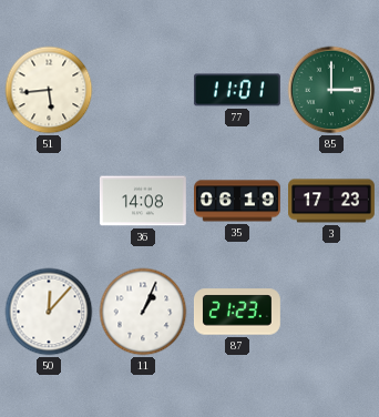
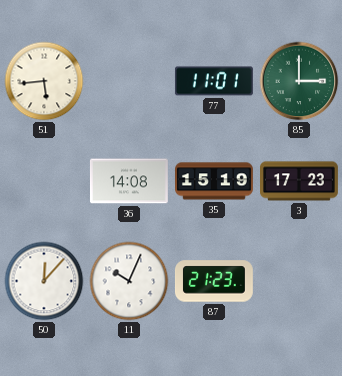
35: 06:19 -> 15:19
11: 1:04 -> 10:04
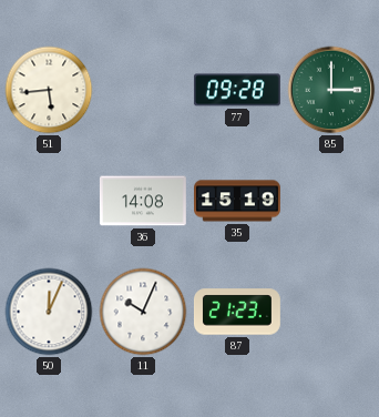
77: 11:01 -> 09:28
3: 17:23 -> none
50: 12:07 -> 12:04
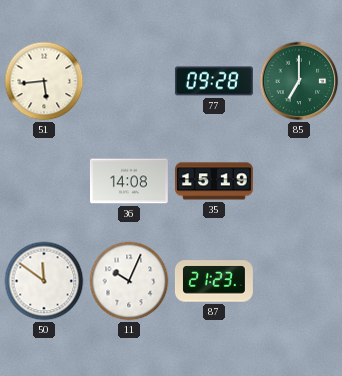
85: 3:00 -> 7:00
50: 12:04 -> 11:51
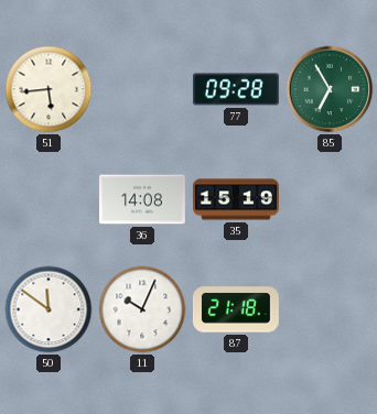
85: 7:00 -> 6:55
87: 21:23 -> 21:18
